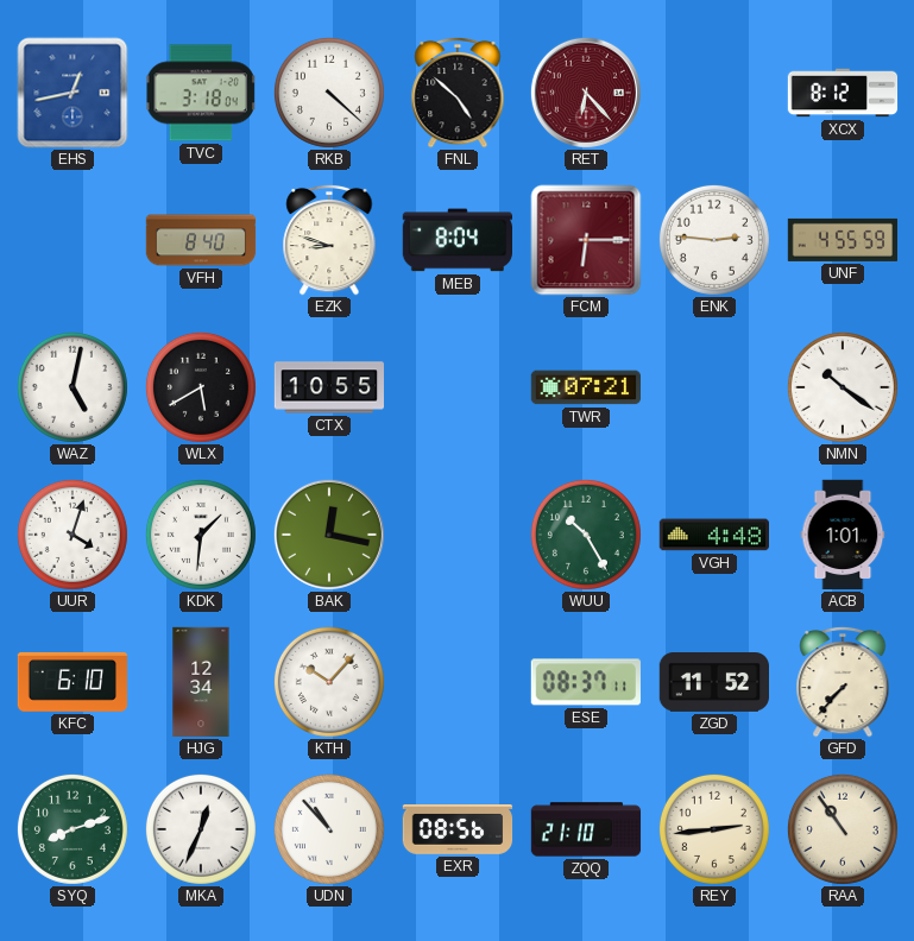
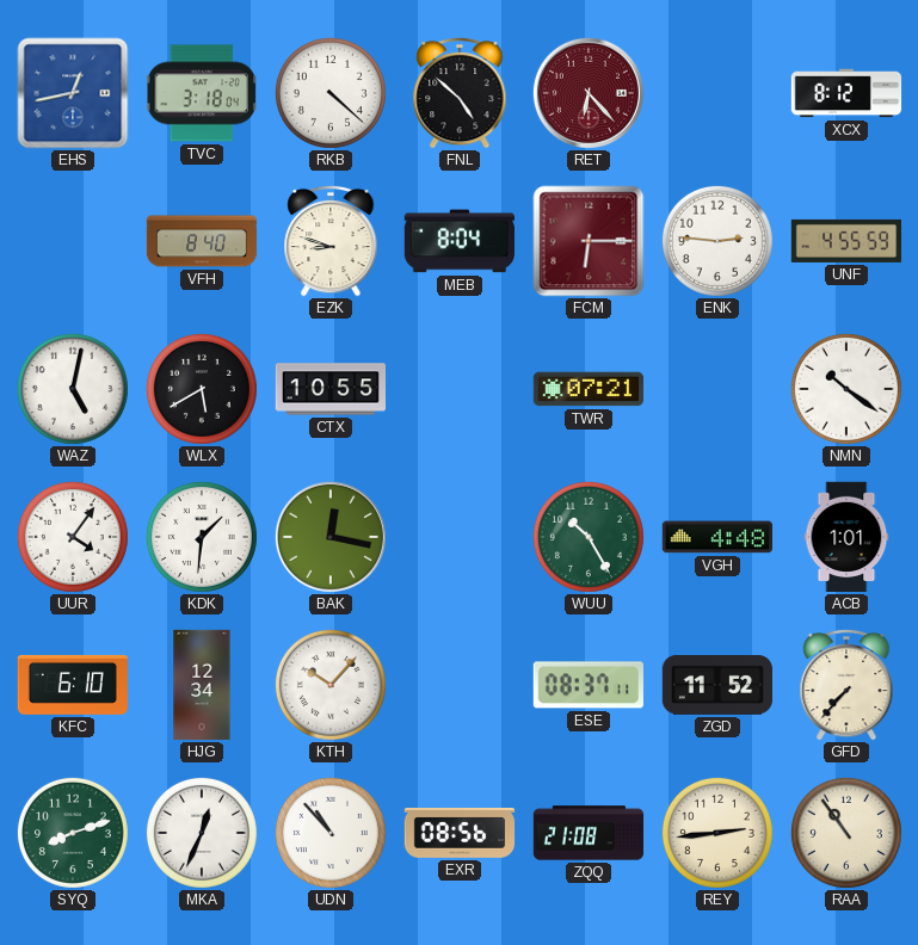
UUR: 4:03 -> 4:06
ZQQ: 21:10 -> 21:08
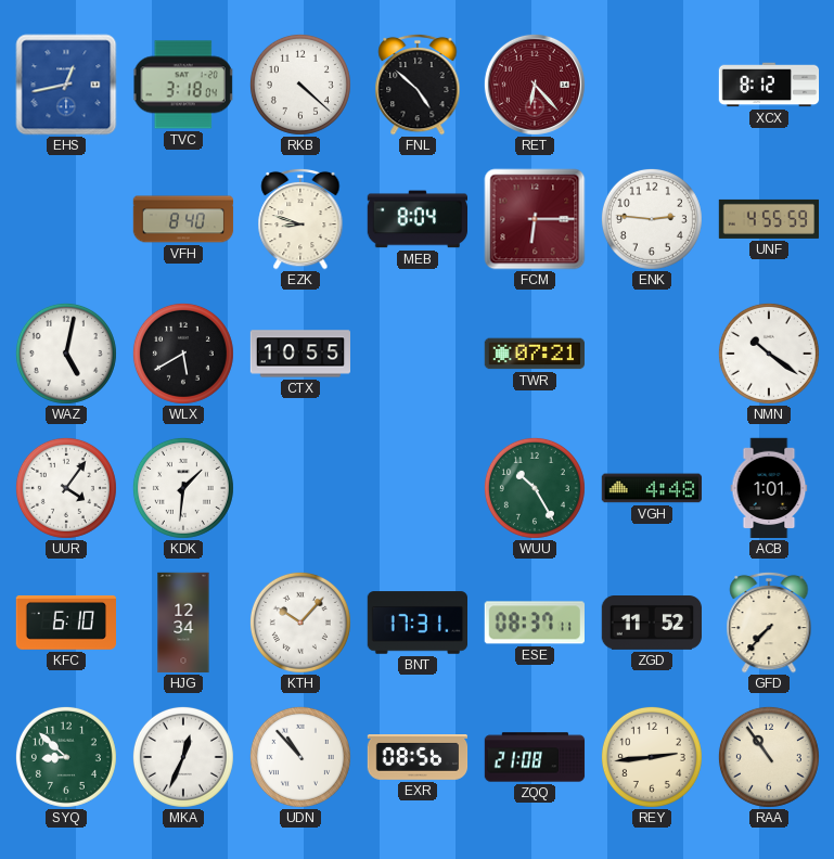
BAK: 12:17 -> none
BNT: none -> 17:31
SYQ: 8:12 -> 8:52
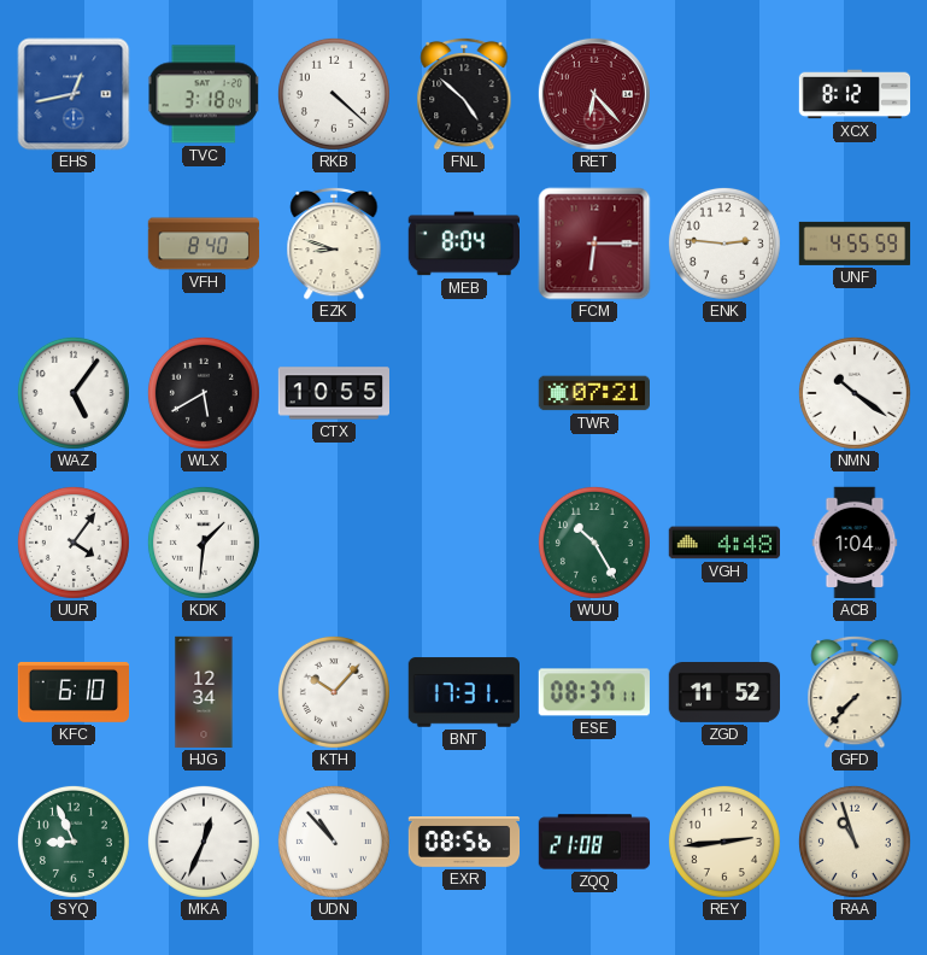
WAZ: 5:02 -> 5:06
ACB: 1:01 -> 1:04
SYQ: 8:52 -> 8:56
RAA: 10:54 -> 10:57
